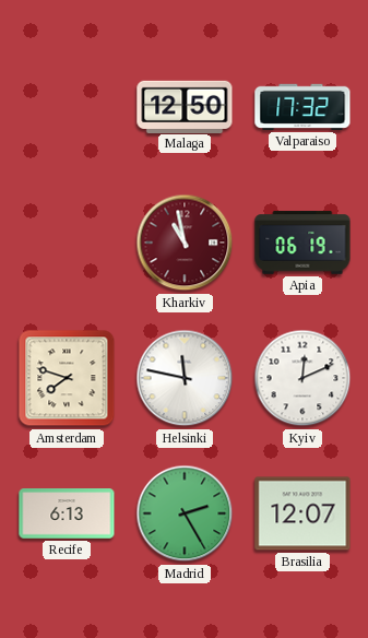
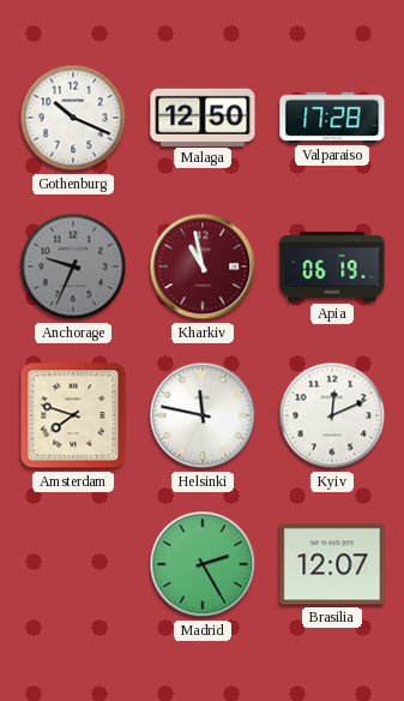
Gothenburg: none -> 10:19
Valparaiso: 17:32 -> 17:28
Anchorage: none -> 9:34
Recife: 6:13 -> none
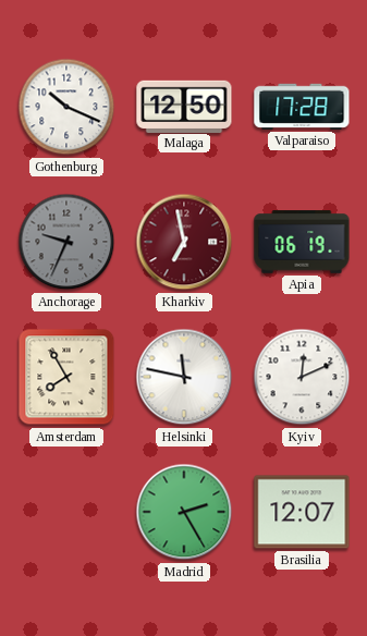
Kharkiv: 10:58 -> 6:58
Amsterdam: 7:48 -> 7:55
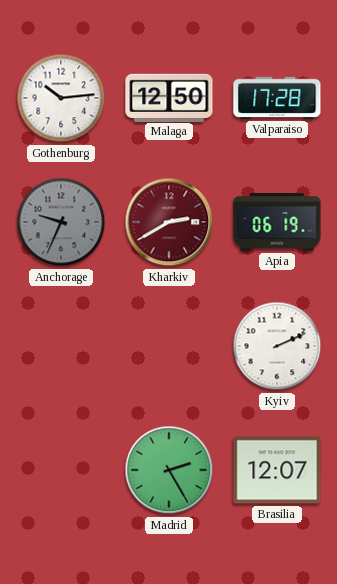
Gothenburg: 10:19 -> 10:14
Kharkiv: 6:58 -> 2:40
Amsterdam: 7:55 -> none
Helsinki: 11:47 -> none
Kyiv: 12:11 -> 2:11
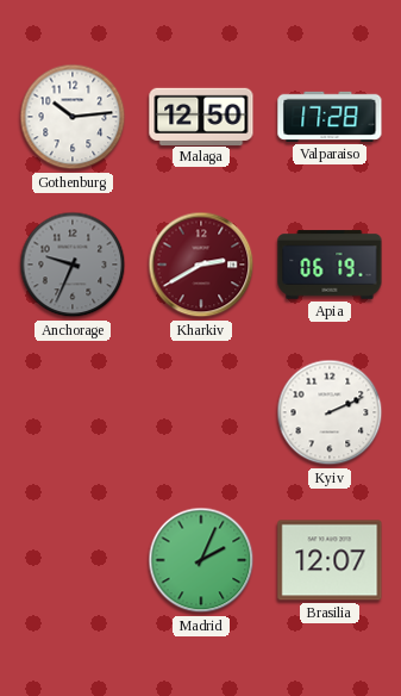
Madrid: 2:25 -> 2:04
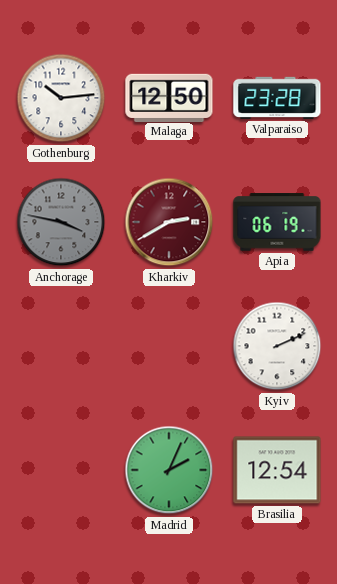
Valparaiso: 17:28 -> 23:28
Anchorage: 9:34 -> 3:47
Brasilia: 12:07 -> 12:54
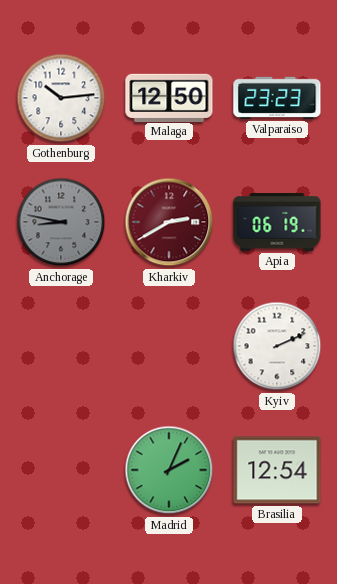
Valparaiso: 23:28 -> 23:23
Anchorage: 3:47 -> 8:47
